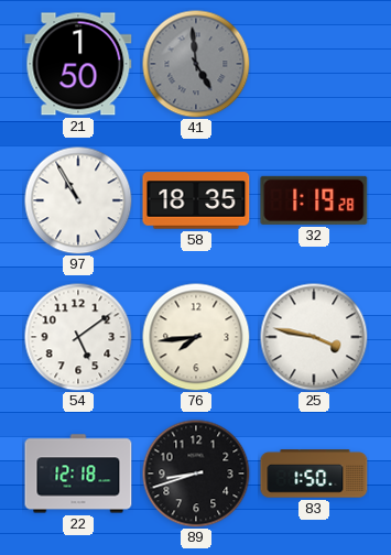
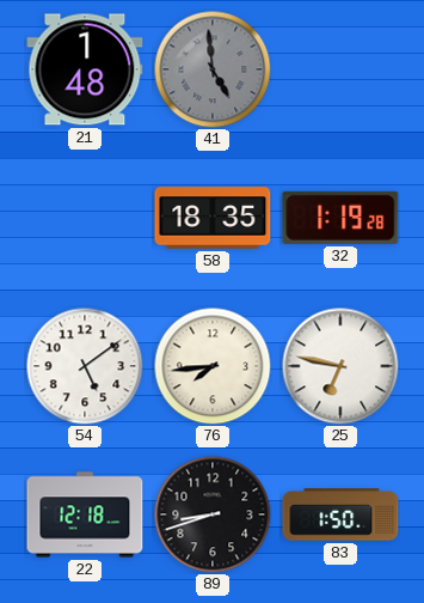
21: 1:50 -> 1:48
97: 10:55 -> none
25: 3:47 -> 6:47
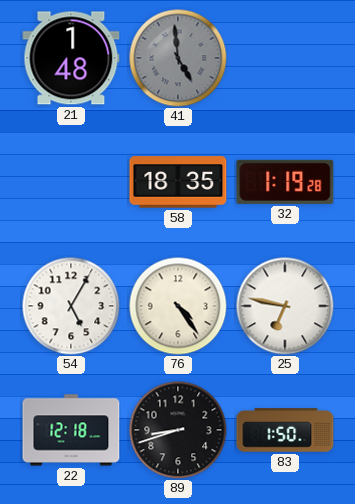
54: 5:09 -> 5:05
76: 7:44 -> 4:24
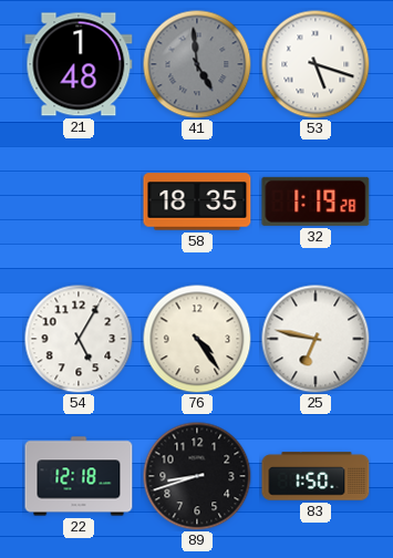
53: none -> 5:18
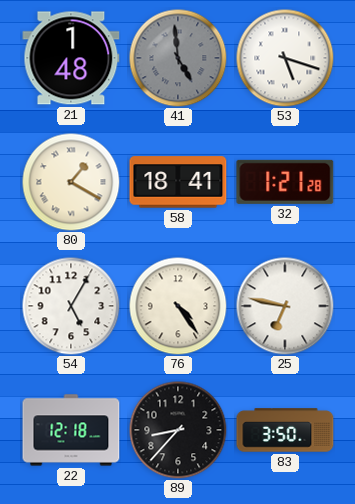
80: none -> 1:20
58: 18:35 -> 18:41
32: 1:19 -> 1:21
89: 8:42 -> 8:37
83: 1:50 -> 3:50
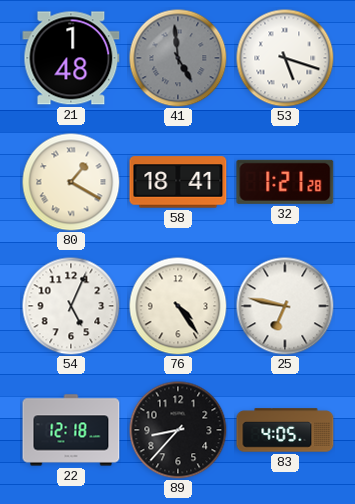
54: 5:05 -> 5:04
83: 3:50 -> 4:05
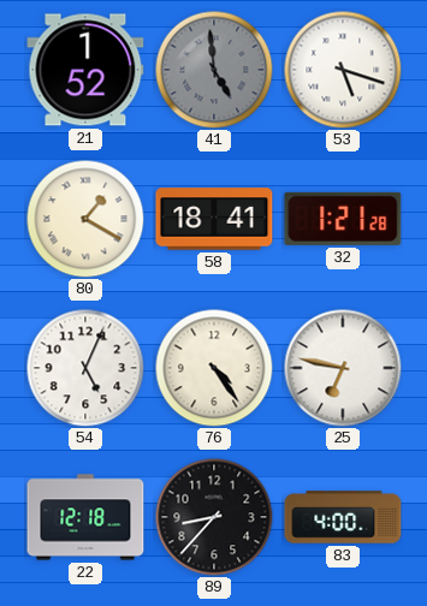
21: 1:48 -> 1:52
83: 4:05 -> 4:00
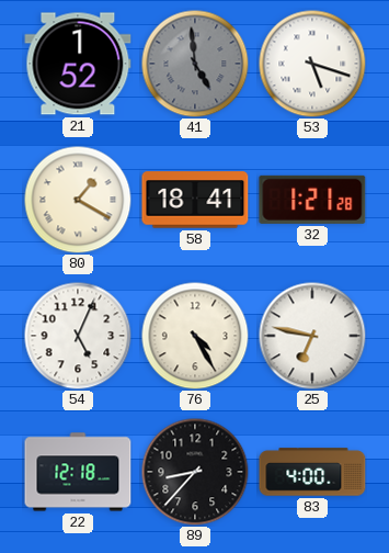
76: 4:24 -> 4:25
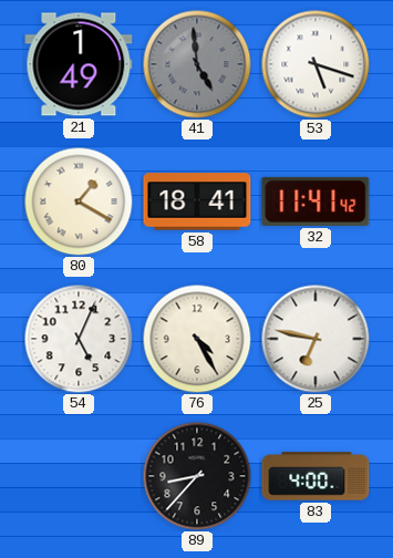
21: 1:52 -> 1:49
32: 1:21 -> 11:41
22: 12:18 -> none
